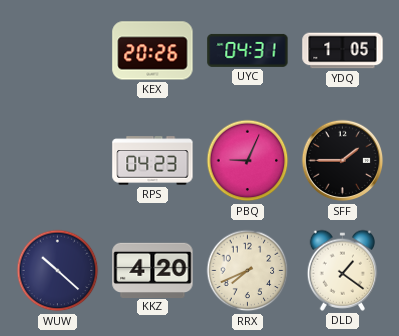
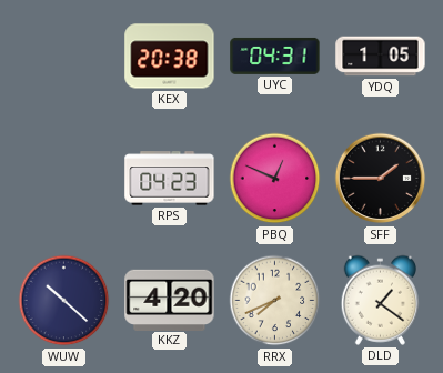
KEX: 20:26 -> 20:38
PBQ: 9:04 -> 12:49
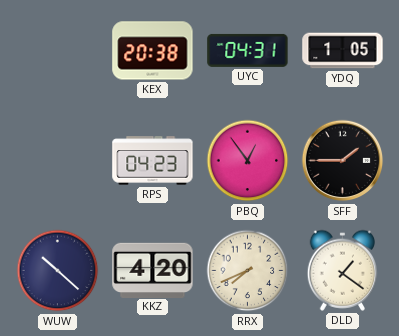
PBQ: 12:49 -> 12:54
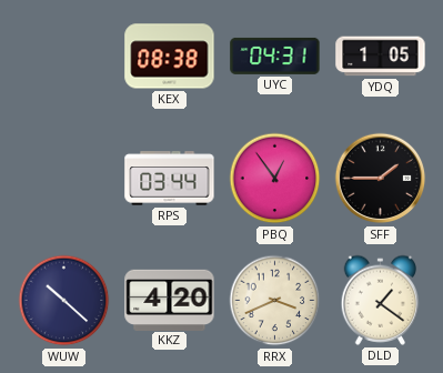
KEX: 20:38 -> 08:38
RPS: 04:23 -> 03:44
RRX: 7:41 -> 3:41
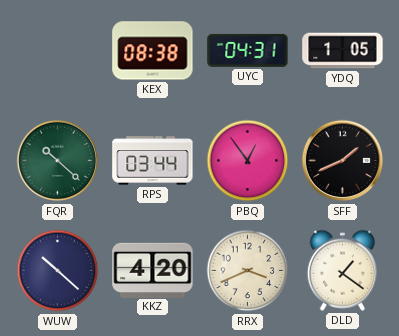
FQR: none -> 10:22
SFF: 1:45 -> 1:41
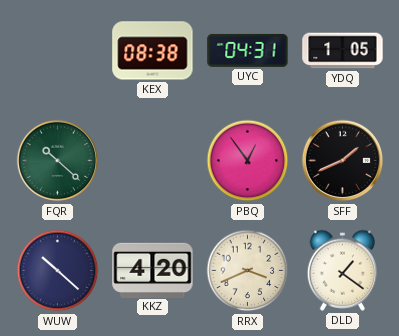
RPS: 03:44 -> none
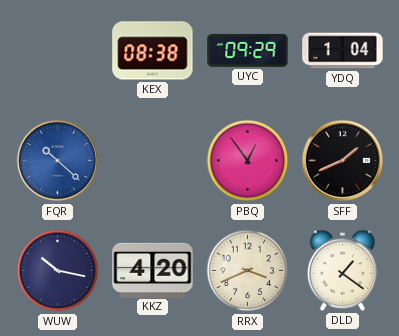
UYC: 04:31 -> 09:29
YDQ: 1:05 -> 1:04
FQR dial: green -> blue
WUW: 10:22 -> 10:17
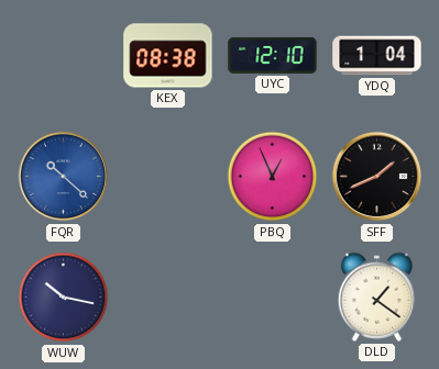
UYC: 09:29 -> 12:10
PBQ: 12:54 -> 12:56
KKZ: 4:20 -> none
RRX: 3:41 -> none
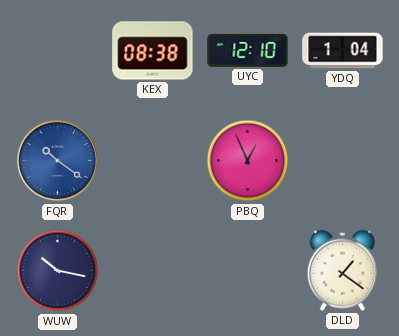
FQR: 10:22 -> 10:21
SFF: 1:41 -> none
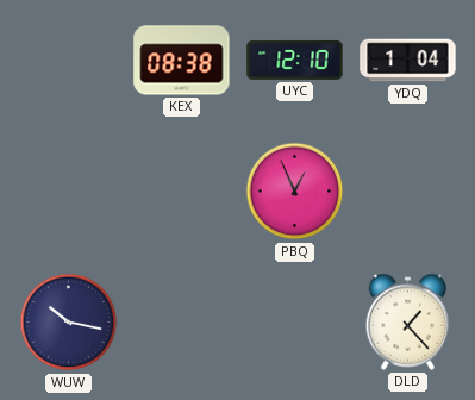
FQR: 10:21 -> none
DLD: 1:21 -> 1:23
